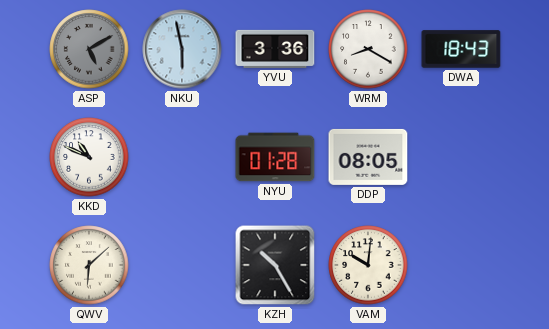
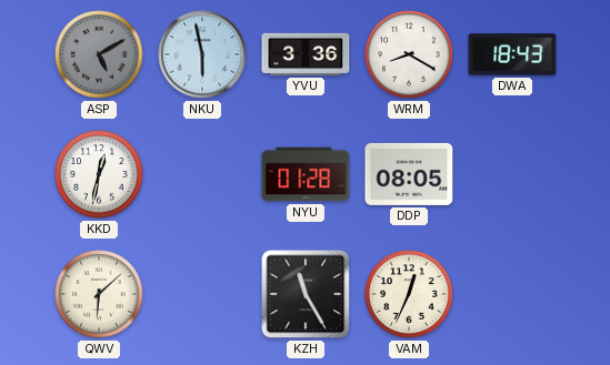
KKD: 10:49 -> 12:32
KZH: 10:25 -> 11:25
VAM: 10:01 -> 12:34
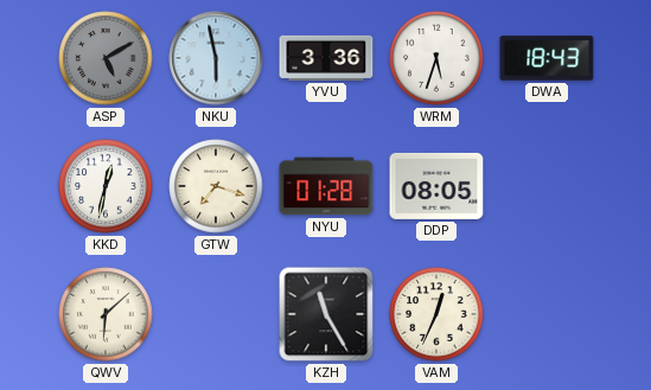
WRM: 8:20 -> 5:33
GTW: none -> 7:18
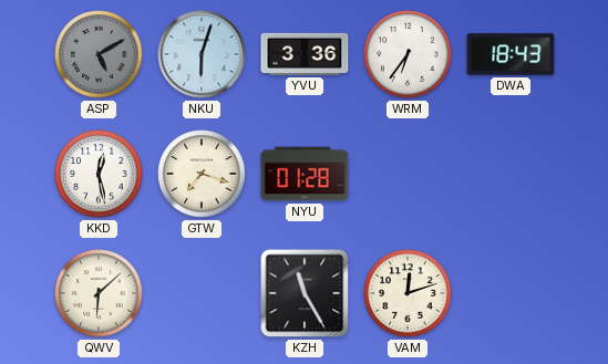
NKU: 5:58 -> 6:03
WRM: 5:33 -> 6:36
KKD: 12:32 -> 12:28
DDP: 08:05 -> none
VAM: 12:34 -> 12:12
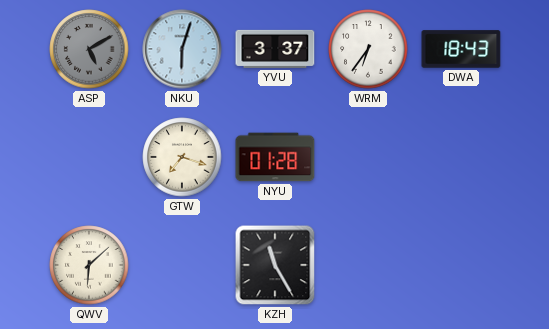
YVU: 3:36 -> 3:37
KKD: 12:28 -> none
VAM: 12:12 -> none
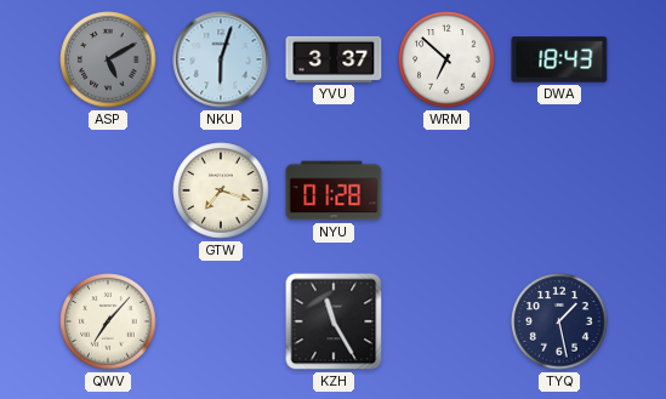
WRM: 6:36 -> 6:52
QWV: 6:08 -> 7:07
TYQ: none -> 1:28
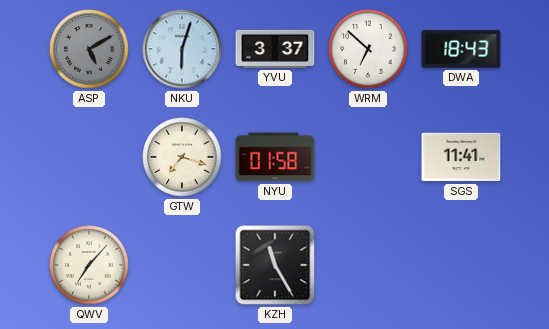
NYU: 01:28 -> 01:58
SGS: none -> 11:41
TYQ: 1:28 -> none
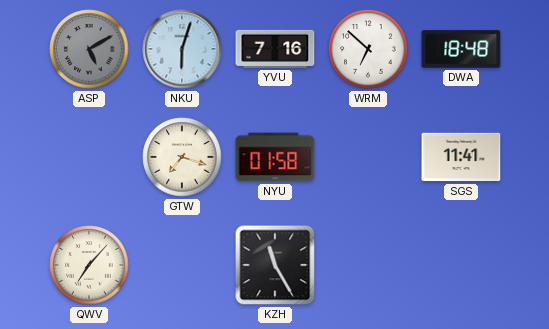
YVU: 3:37 -> 7:16
DWA: 18:43 -> 18:48
